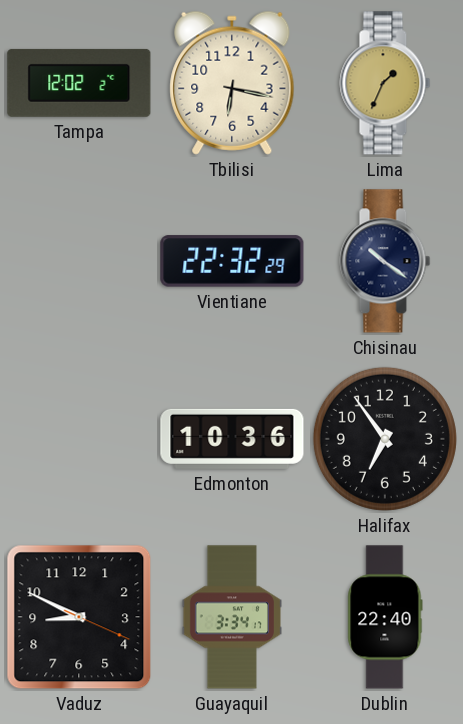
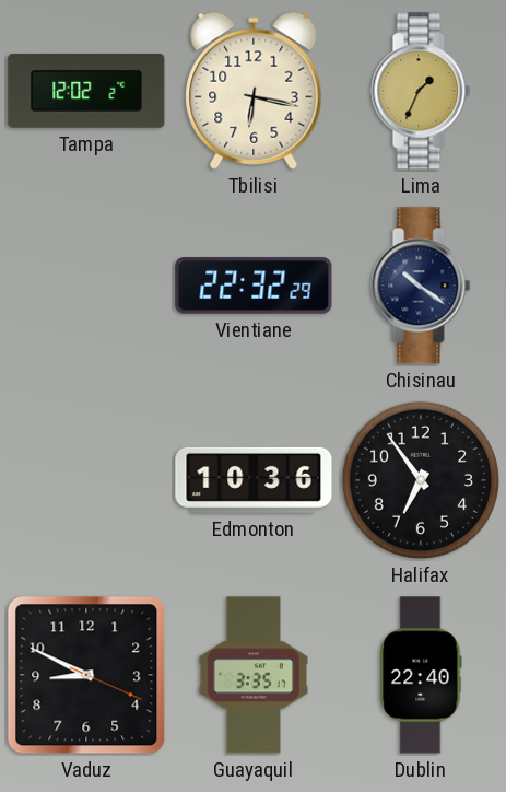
Guayaquil: 3:34 -> 3:35
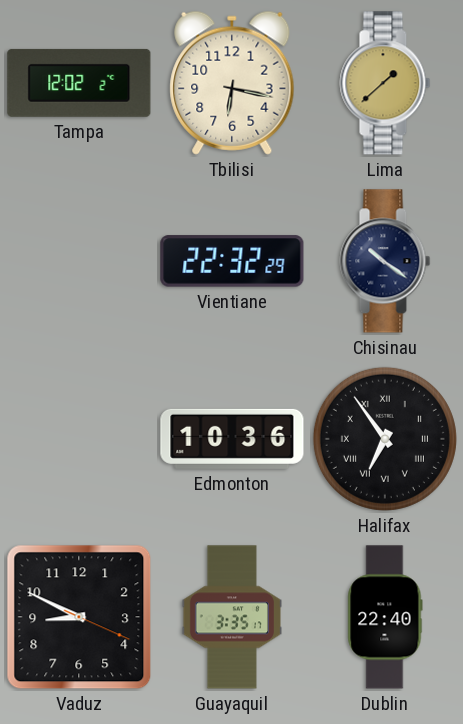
Lima: 1:34 -> 1:38
Halifax numerals: Arabic -> Roman
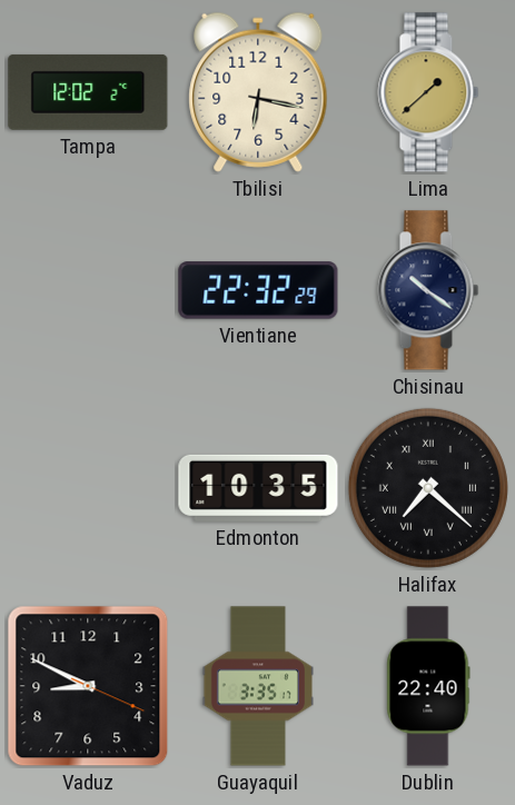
Edmonton: 10:36 -> 10:35
Halifax: 6:54 -> 7:22
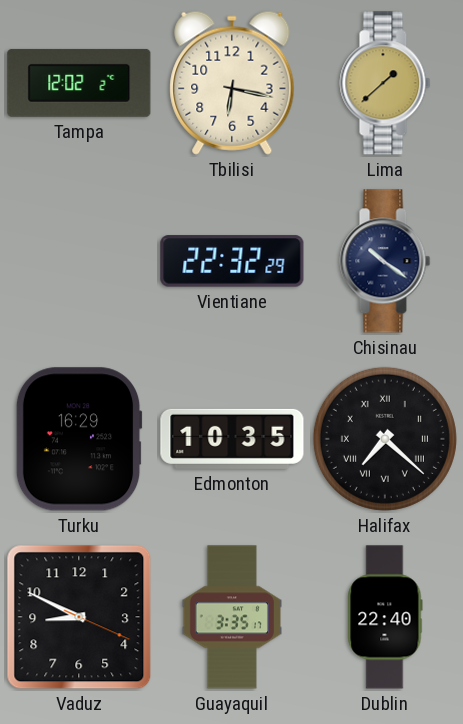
Turku: none -> 16:29
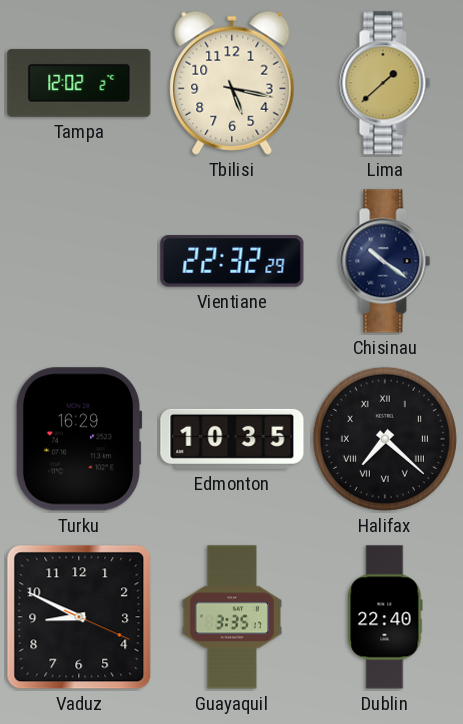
Tbilisi: 6:17 -> 5:17
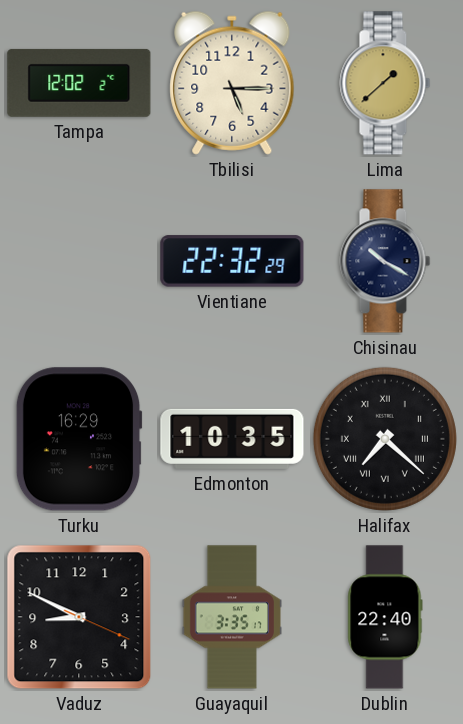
Tbilisi: 5:17 -> 5:15
Chisinau: 10:21 -> 10:20
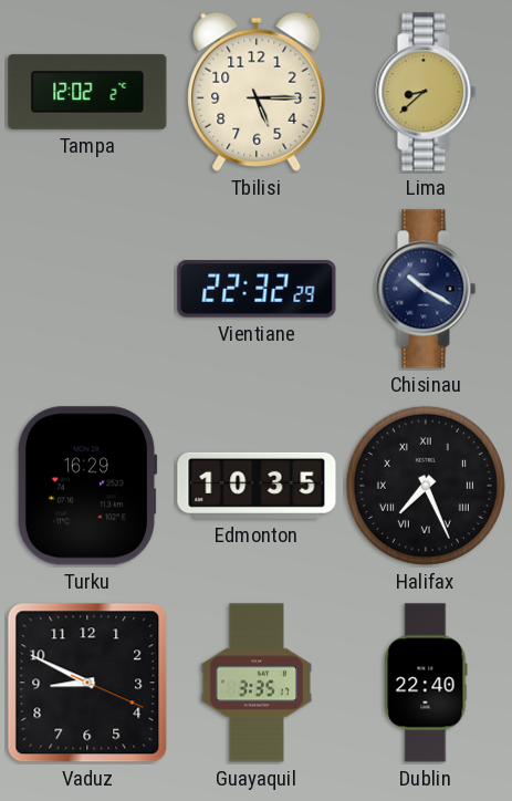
Lima: 1:38 -> 8:38
Halifax: 7:22 -> 7:26
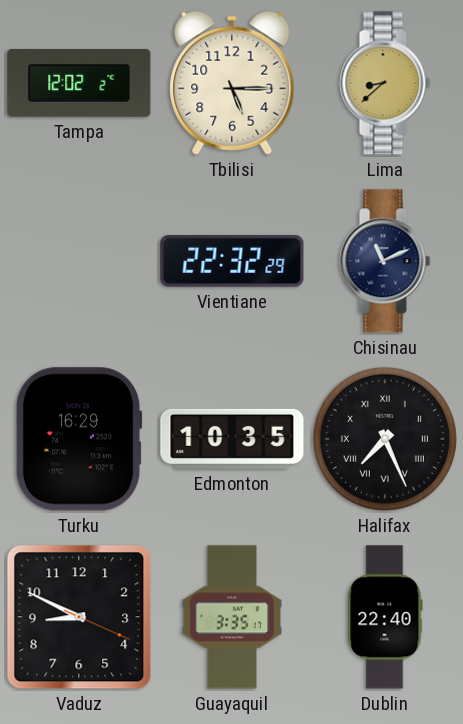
Chisinau: 10:20 -> 11:11
